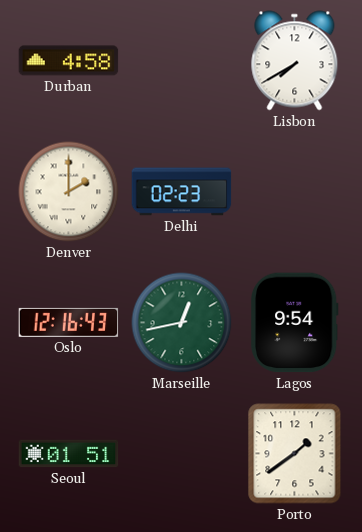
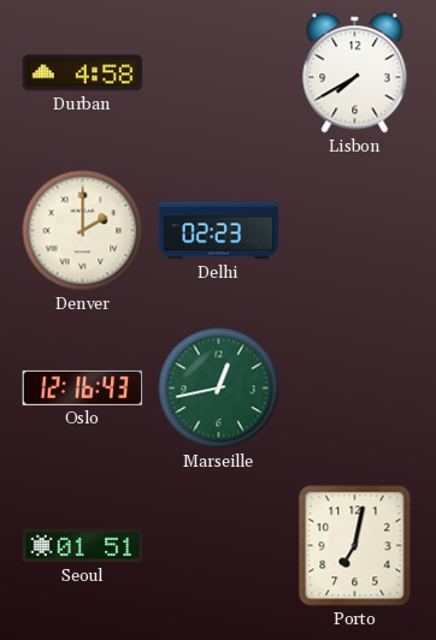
Lagos: 9:54 -> none
Porto: 1:39 -> 7:02
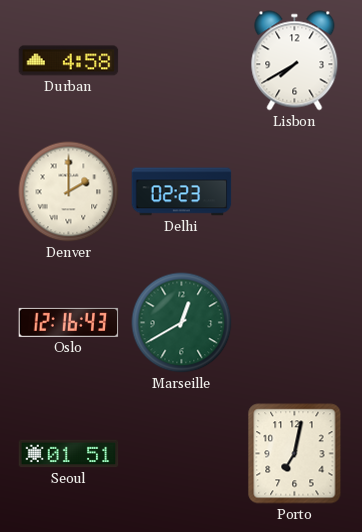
Marseille: 12:43 -> 12:40
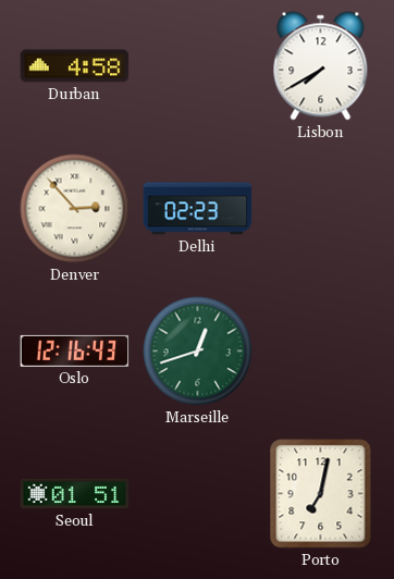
Denver: 2:00 -> 2:53
Marseille: 12:40 -> 12:42
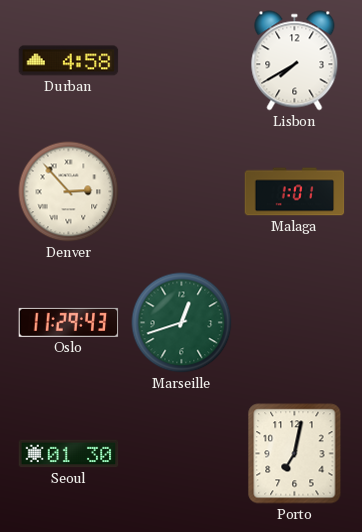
Delhi: 02:23 -> none
Malaga: none -> 1:01
Oslo: 12:16 -> 11:29
Seoul: 01:51 -> 01:30
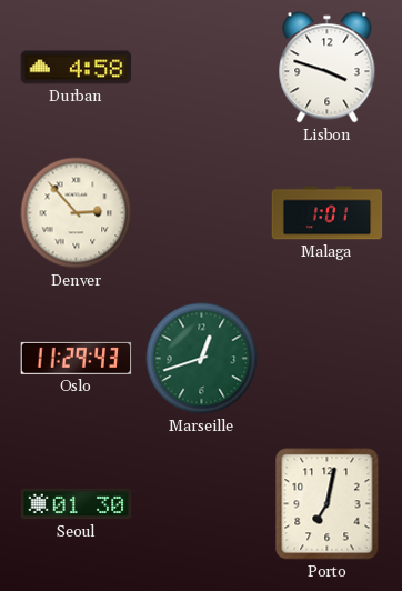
Lisbon: 7:40 -> 3:48
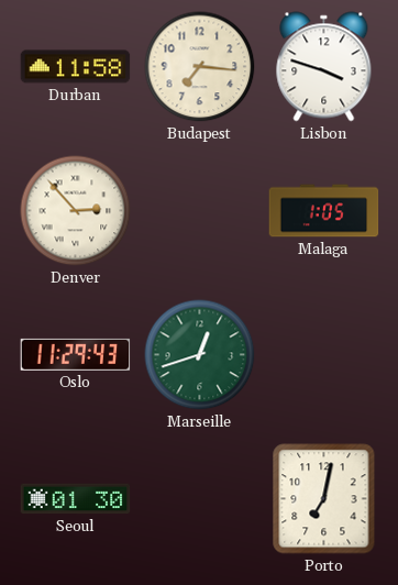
Durban: 4:58 -> 11:58
Budapest: none -> 7:16
Malaga: 1:01 -> 1:05
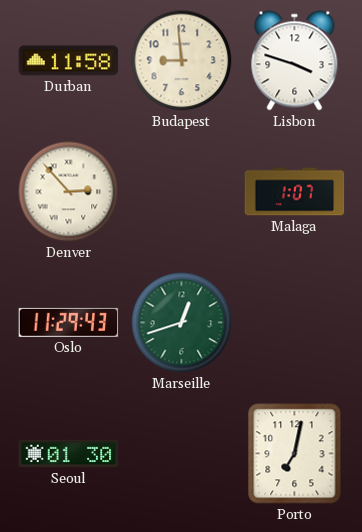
Budapest: 7:16 -> 8:59
Malaga: 1:05 -> 1:07
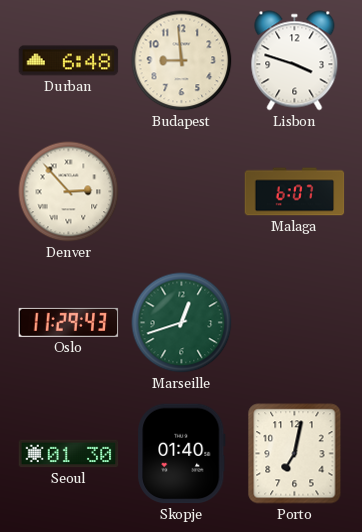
Durban: 11:58 -> 6:48
Malaga: 1:07 -> 6:07
Skopje: none -> 01:40
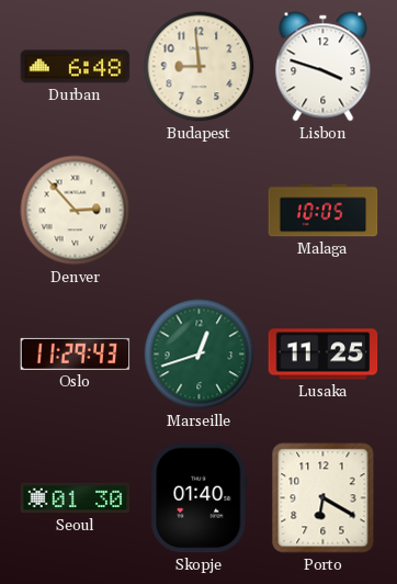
Malaga: 6:07 -> 10:05
Lusaka: none -> 11:25
Porto: 7:02 -> 6:20
